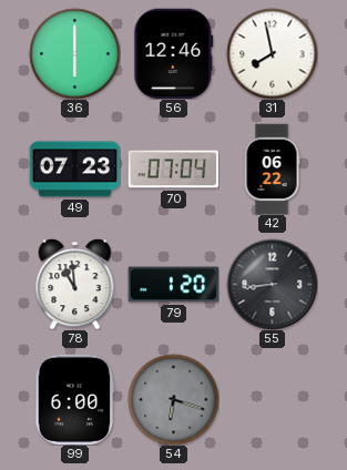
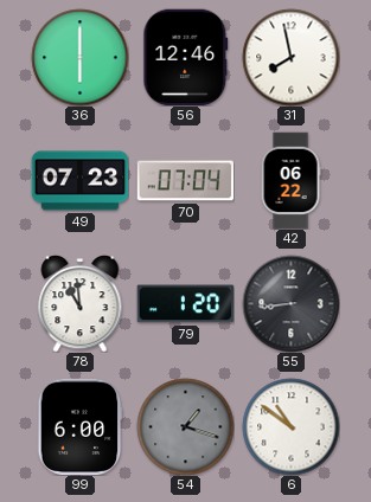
54: 6:18 -> 1:18
6: none -> 10:51
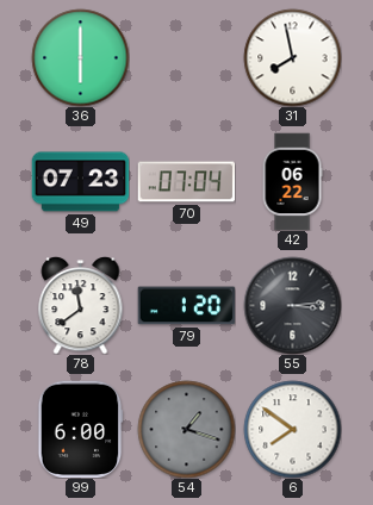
56: 12:46 -> none
78: 10:59 -> 11:39
55: 8:44 -> 3:14
6: 10:51 -> 7:51
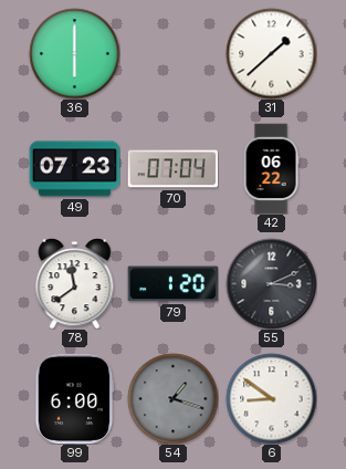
31: 7:58 -> 1:38
55: 3:14 -> 3:11
6: 7:51 -> 8:51
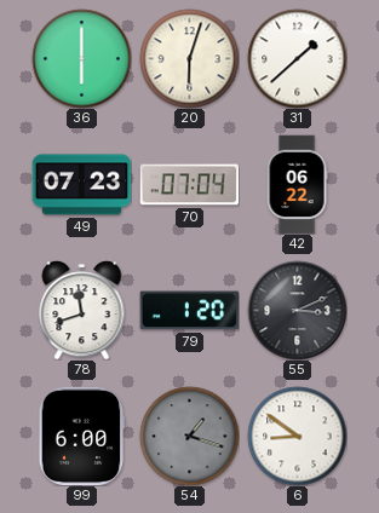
20: none -> 6:03
78: 11:39 -> 11:42
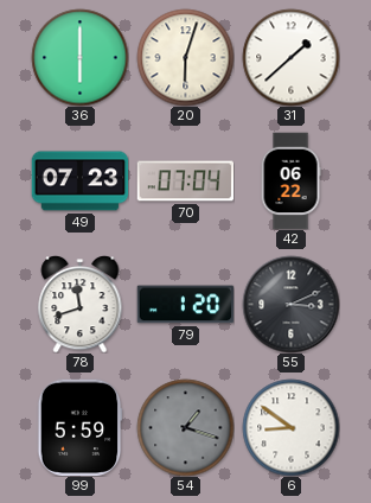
99: 6:00 -> 5:59
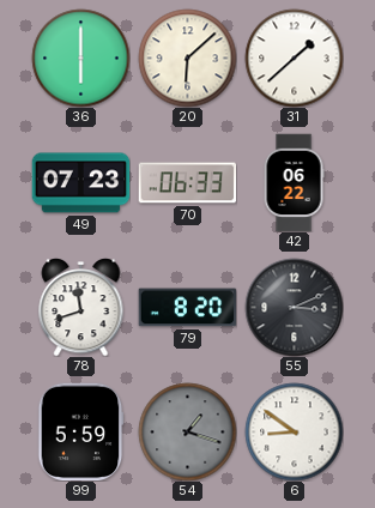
20: 6:03 -> 6:08
70: 07:04 -> 06:33
79: 1:20 -> 8:20
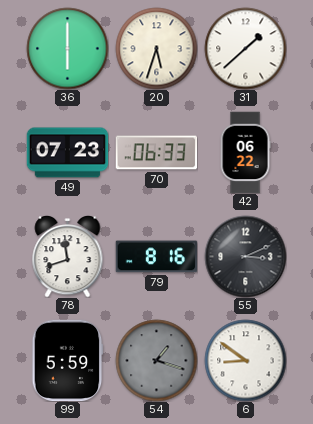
20: 6:08 -> 5:33
79: 8:20 -> 8:16
